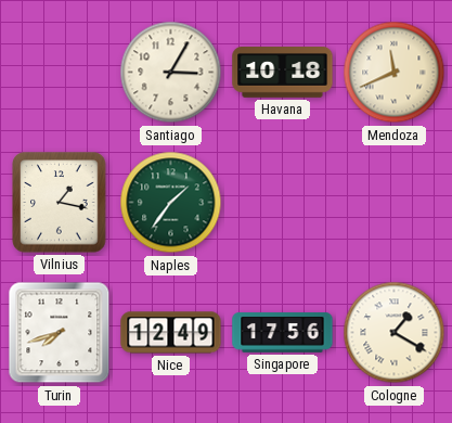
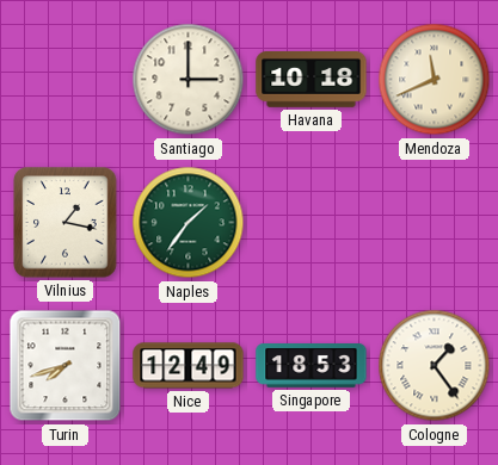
Santiago: 3:05 -> 3:00
Singapore: 17:56 -> 18:53
Cologne: 1:20 -> 1:24
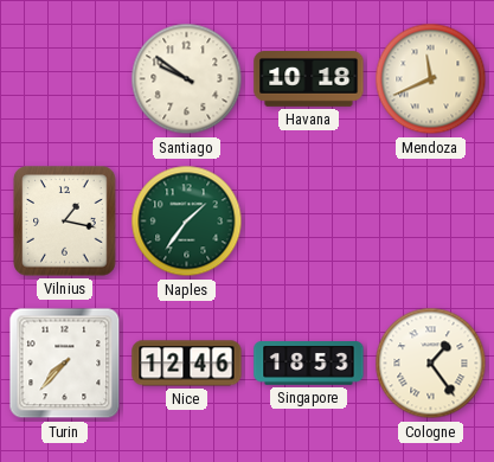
Santiago: 3:00 -> 9:51
Turin: 7:42 -> 7:37
Nice: 12:49 -> 12:46
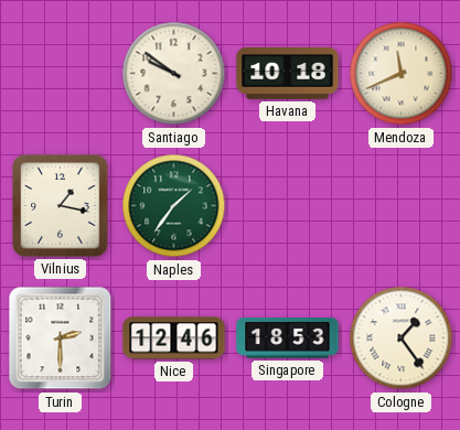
Turin: 7:37 -> 2:30
